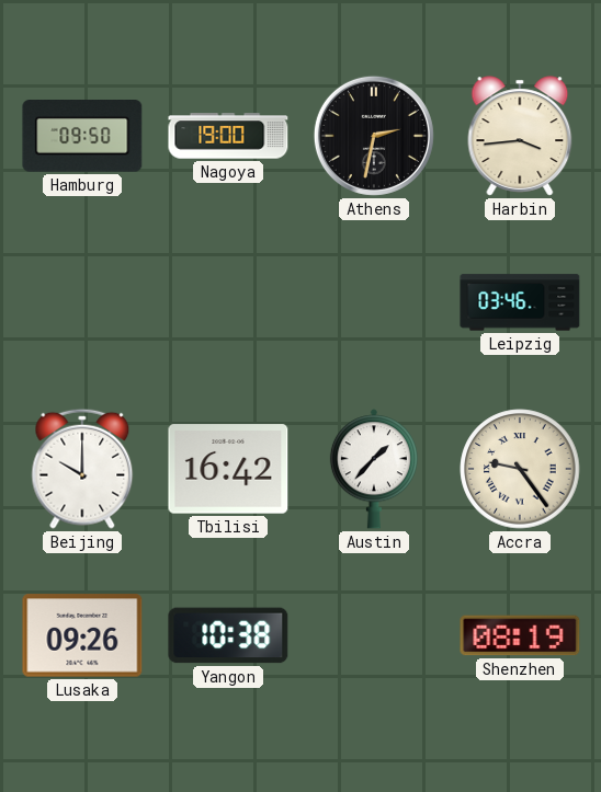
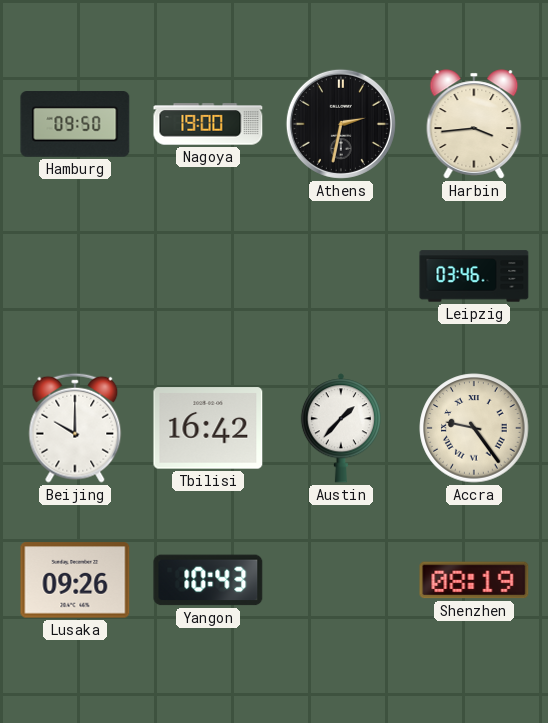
Yangon: 10:38 -> 10:43
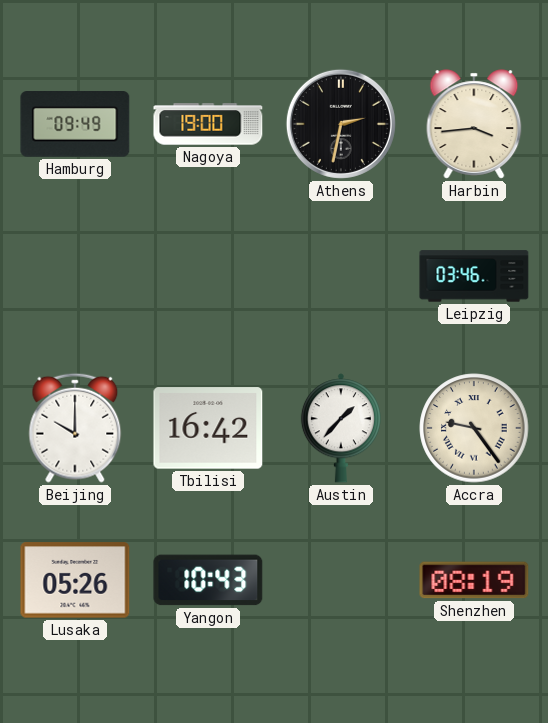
Hamburg: 09:50 -> 09:49
Lusaka: 09:26 -> 05:26
